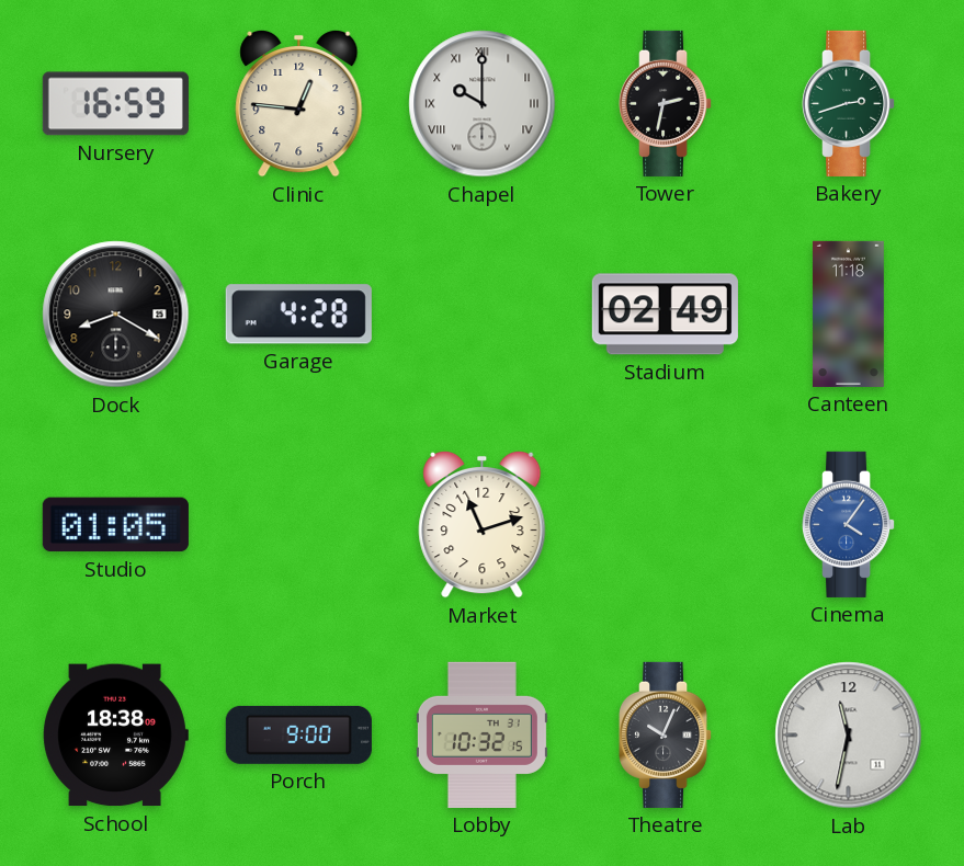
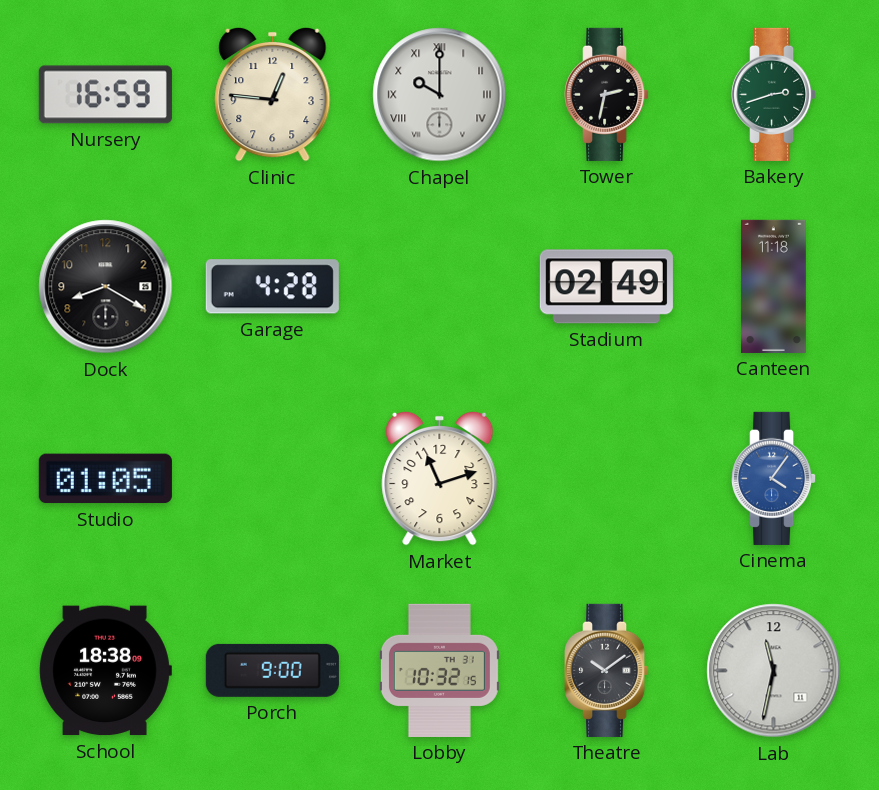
Theatre: 10:04 -> 10:09
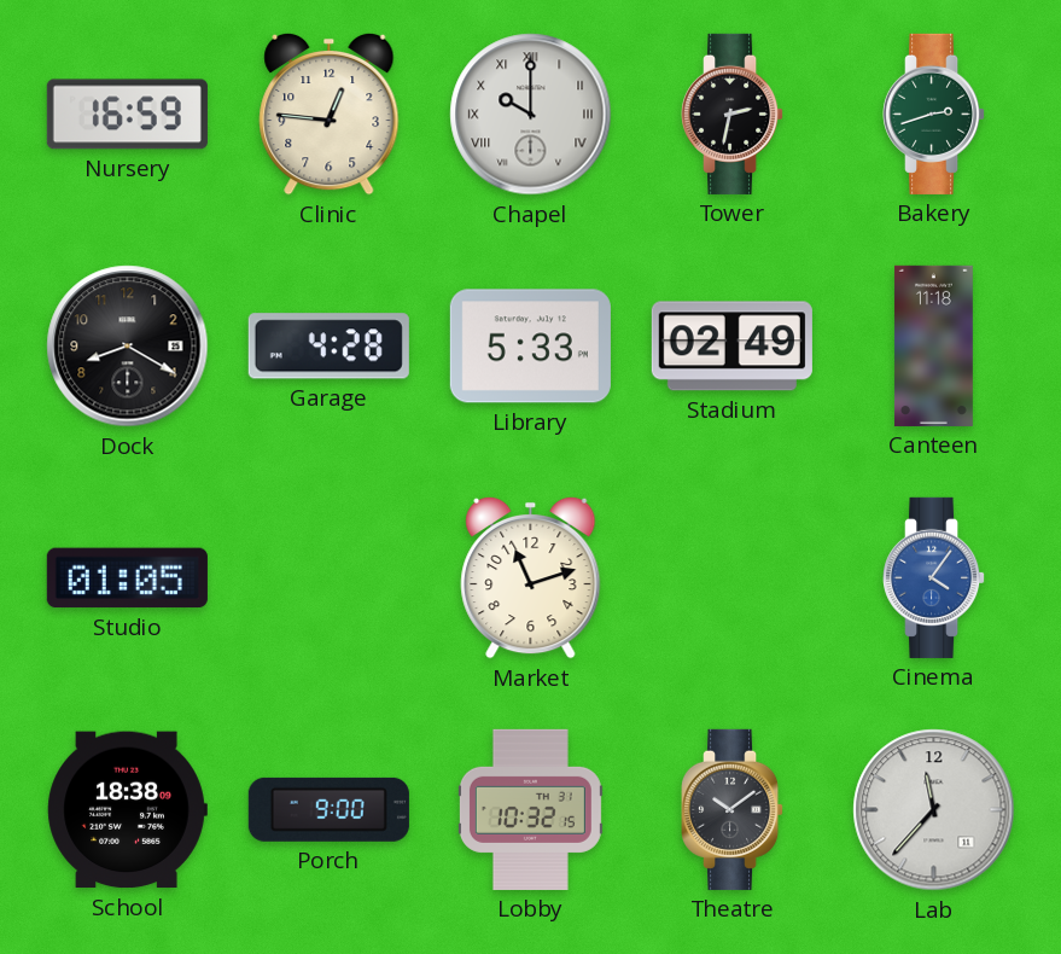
Library: none -> 5:33
Lab: 11:32 -> 11:37
